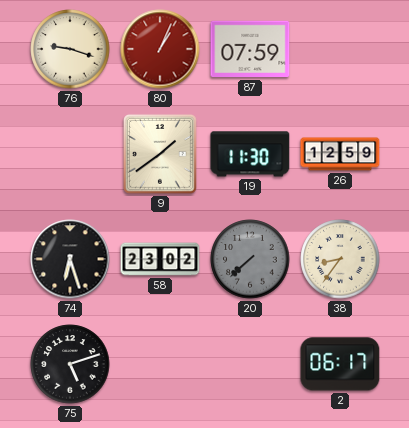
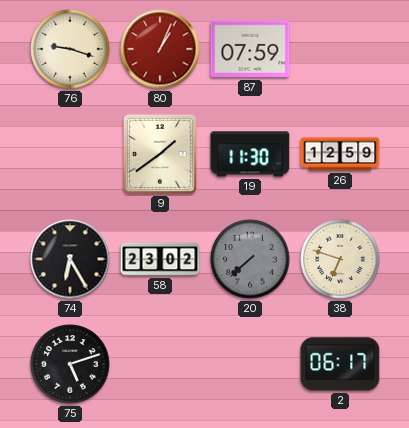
74: 6:27 -> 6:25
38: 8:36 -> 6:48
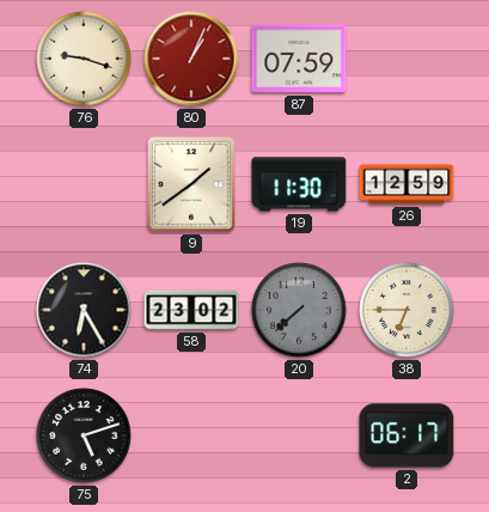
38: 6:48 -> 6:45
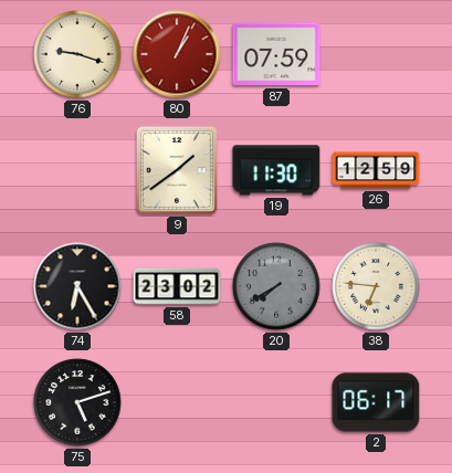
20: 7:38 -> 7:40
38: 6:45 -> 6:46
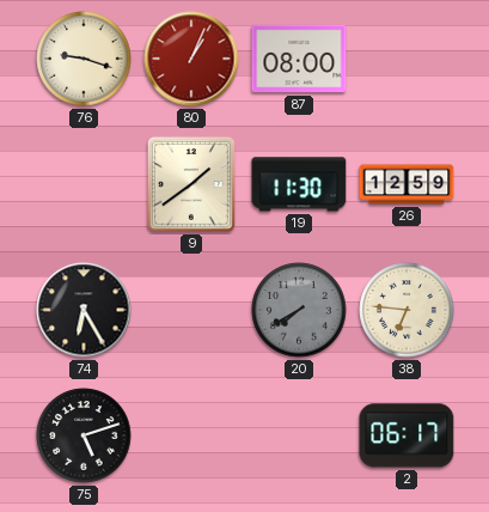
87: 07:59 -> 08:00
58: 23:02 -> none
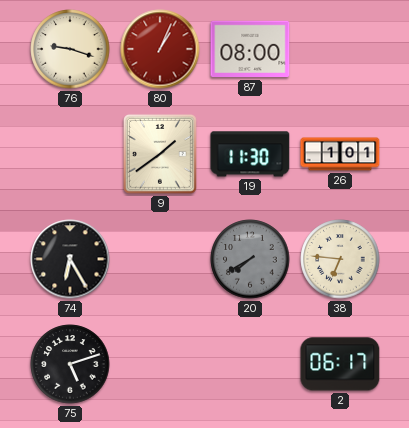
26: 12:59 -> 1:01
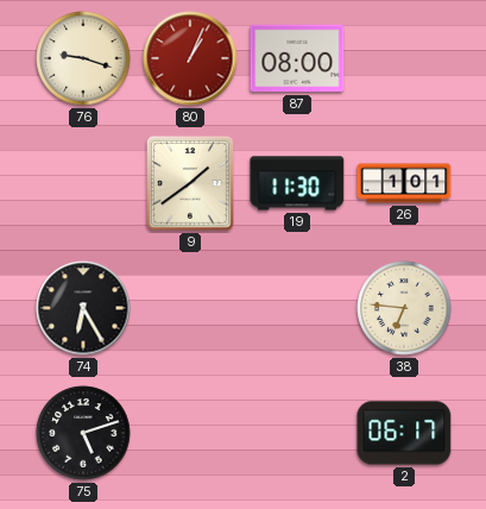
20: 7:40 -> none
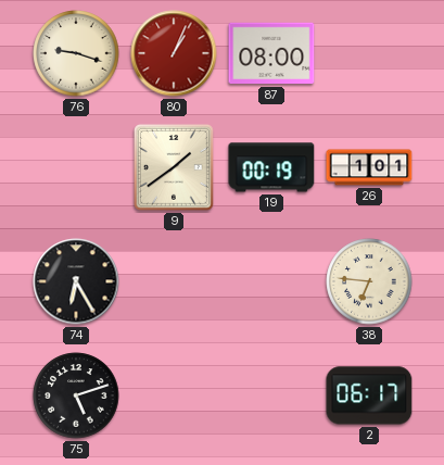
19: 11:30 -> 00:19
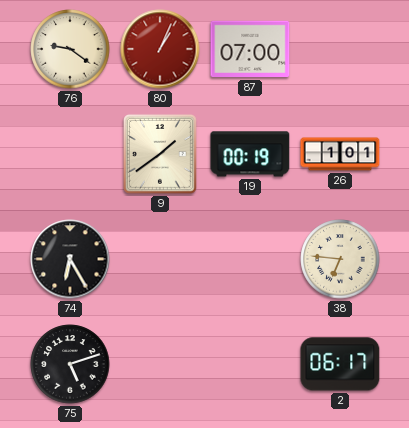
76: 9:18 -> 9:21
87: 08:00 -> 07:00
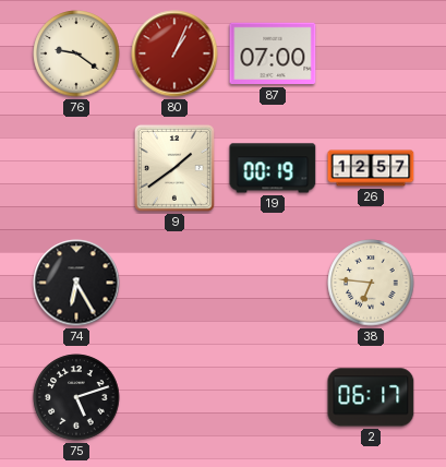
26: 1:01 -> 12:57
